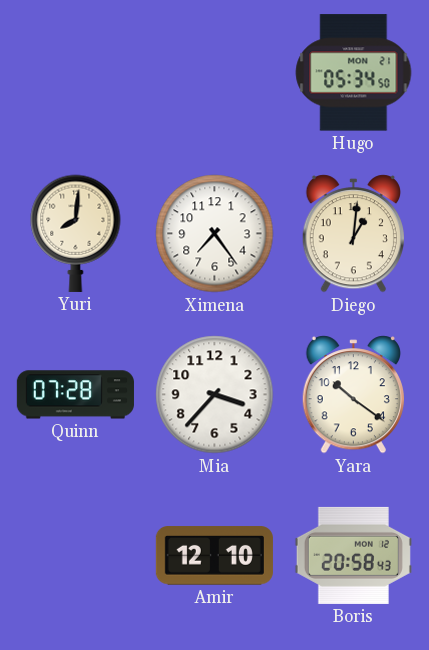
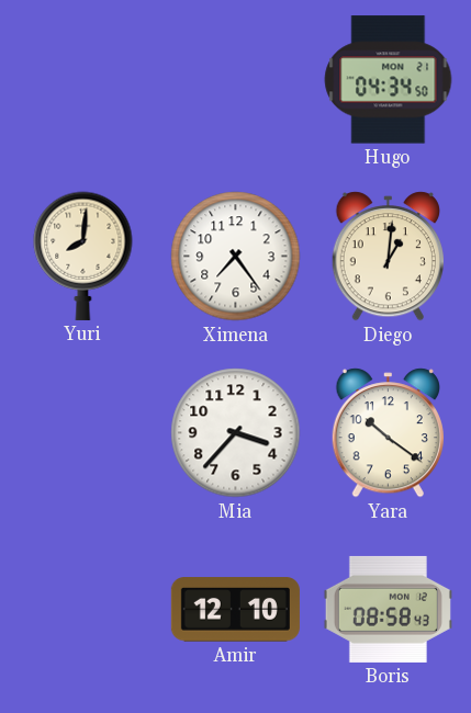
Hugo: 05:34 -> 04:34
Quinn: 07:28 -> none
Boris: 20:58 -> 08:58
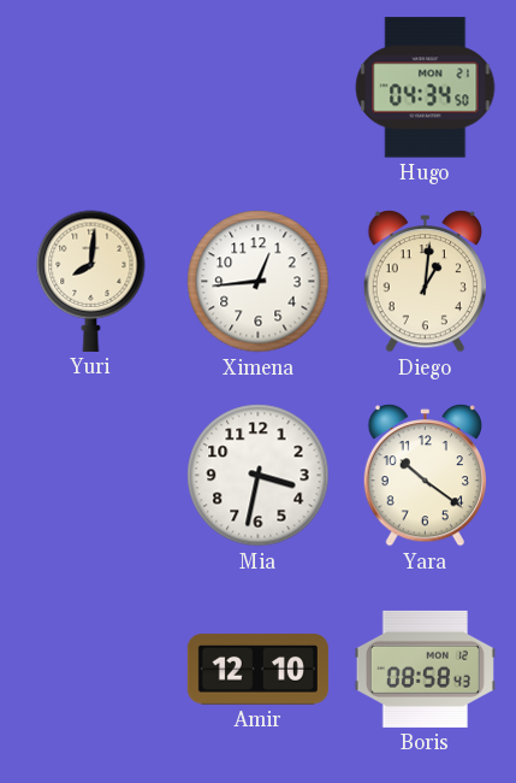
Ximena: 7:24 -> 12:44
Mia: 3:37 -> 3:32
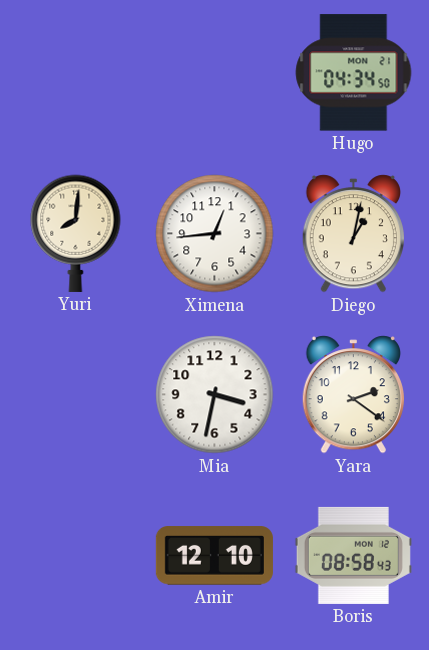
Diego: 1:01 -> 1:02
Yara: 10:21 -> 2:21
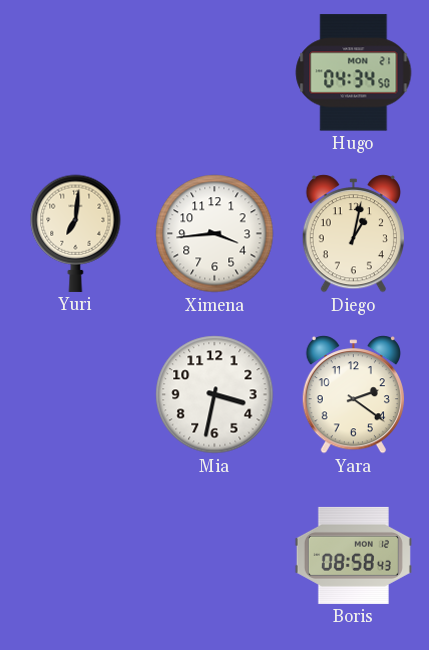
Yuri: 8:01 -> 7:01
Ximena: 12:44 -> 3:44
Amir: 12:10 -> none
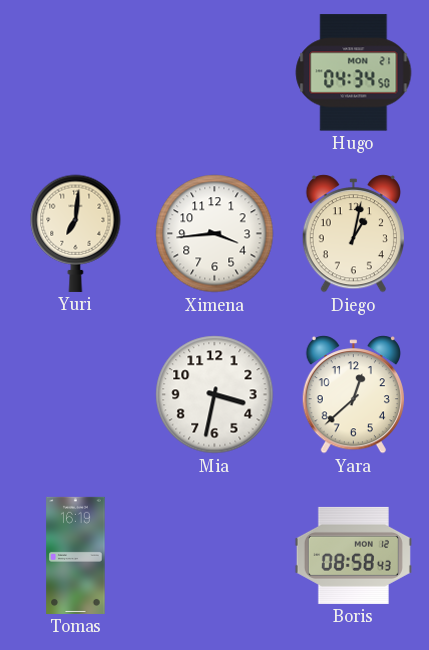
Yara: 2:21 -> 12:38
Tomas: none -> 16:19
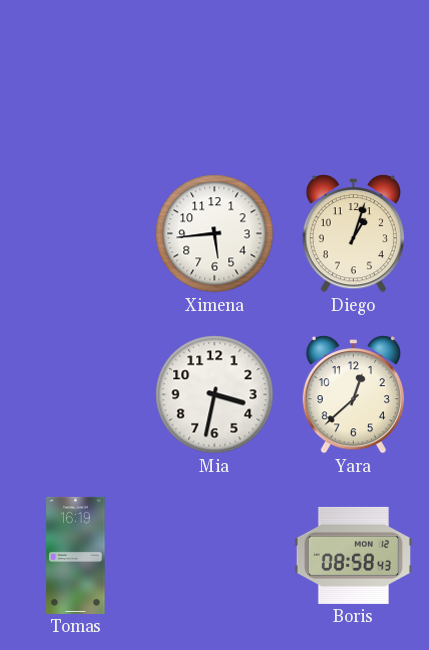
Hugo: 04:34 -> none
Yuri: 7:01 -> none
Ximena: 3:44 -> 5:44
Diego: 1:02 -> 1:03
